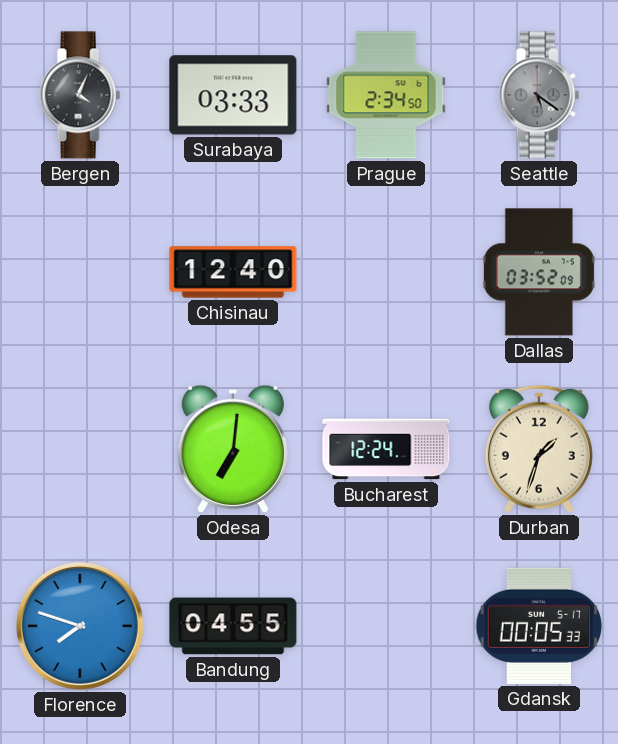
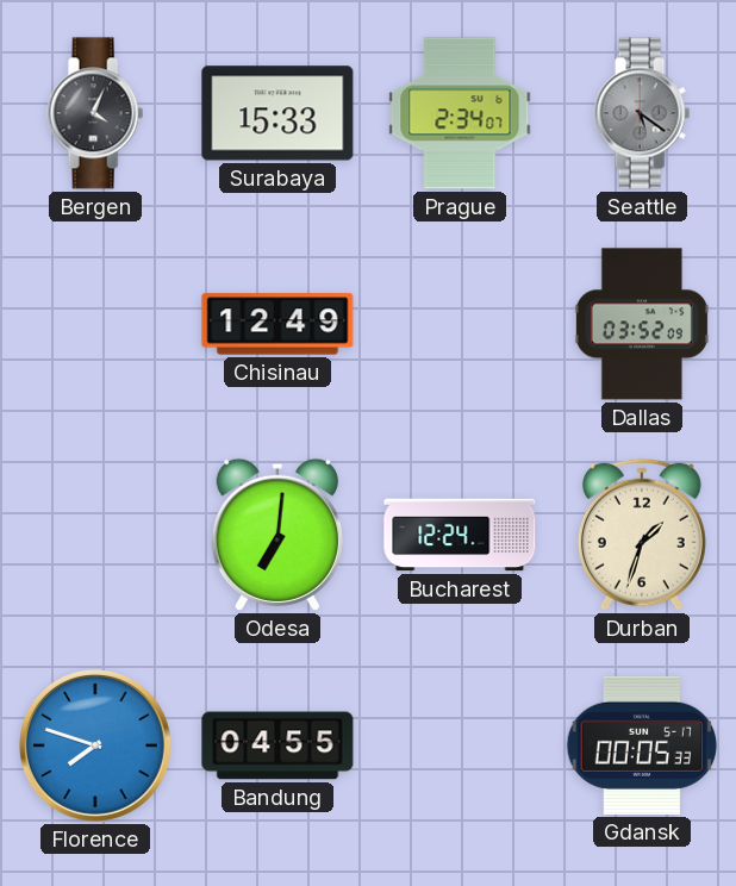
Surabaya: 03:33 -> 15:33
Prague: 2:34:50 -> 2:34:07
Chisinau: 12:40 -> 12:49
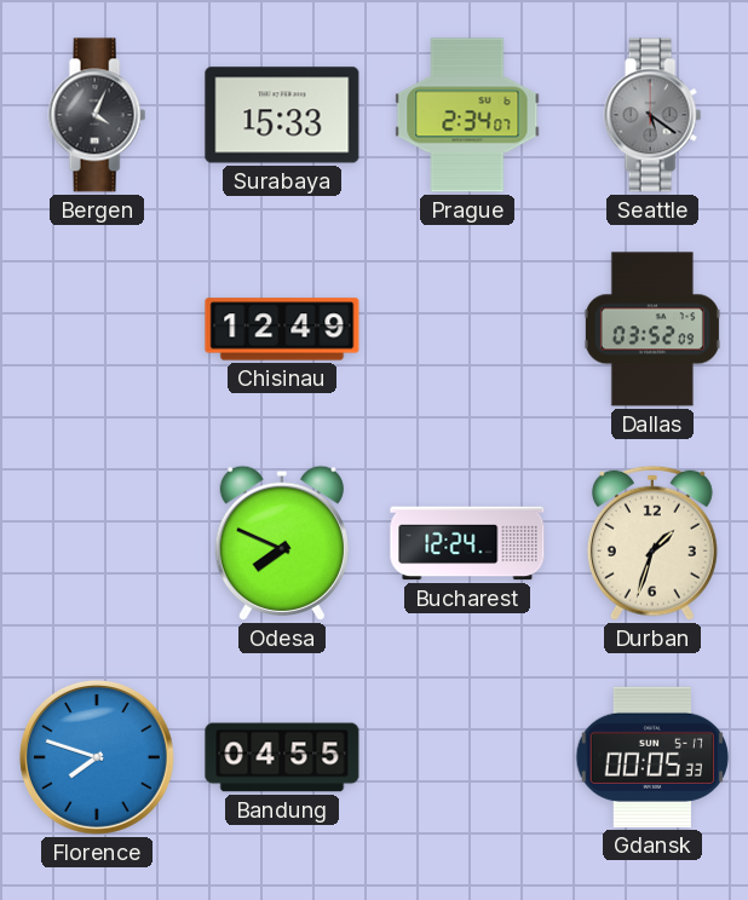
Odesa: 7:01 -> 7:49
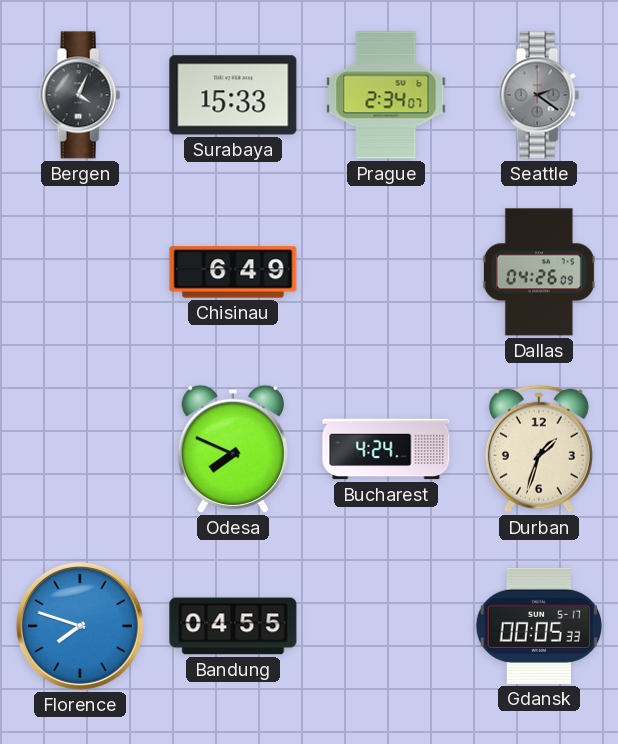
Seattle: 5:21 -> 2:21
Chisinau: 12:49 -> 6:49
Dallas: 03:52 -> 04:26
Bucharest: 12:24 -> 4:24
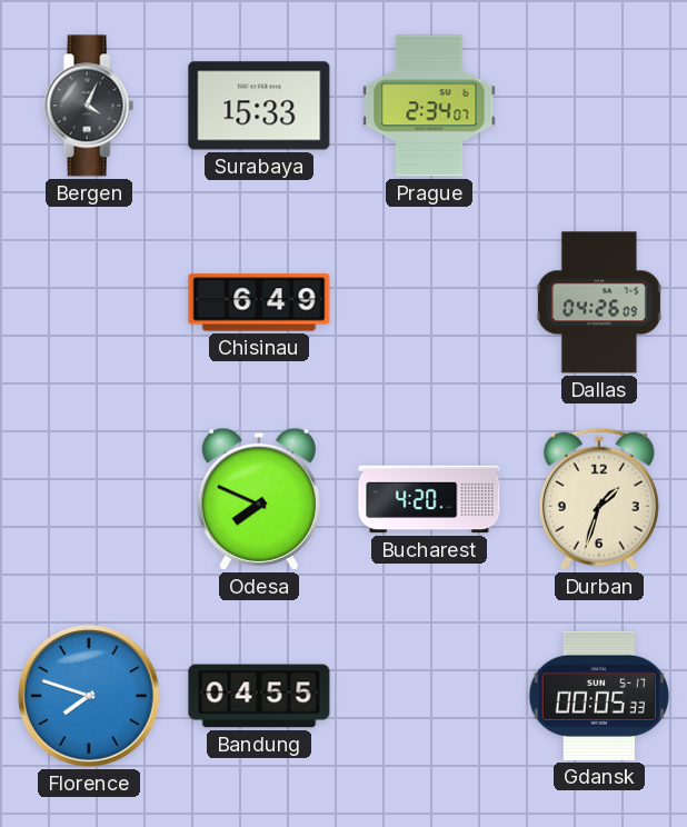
Seattle: 2:21 -> none
Bucharest: 4:24 -> 4:20
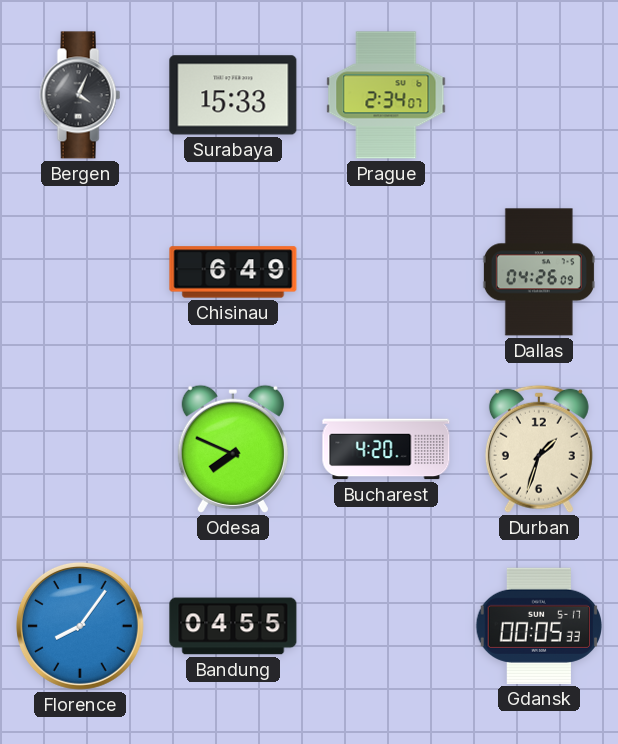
Florence: 7:48 -> 8:06
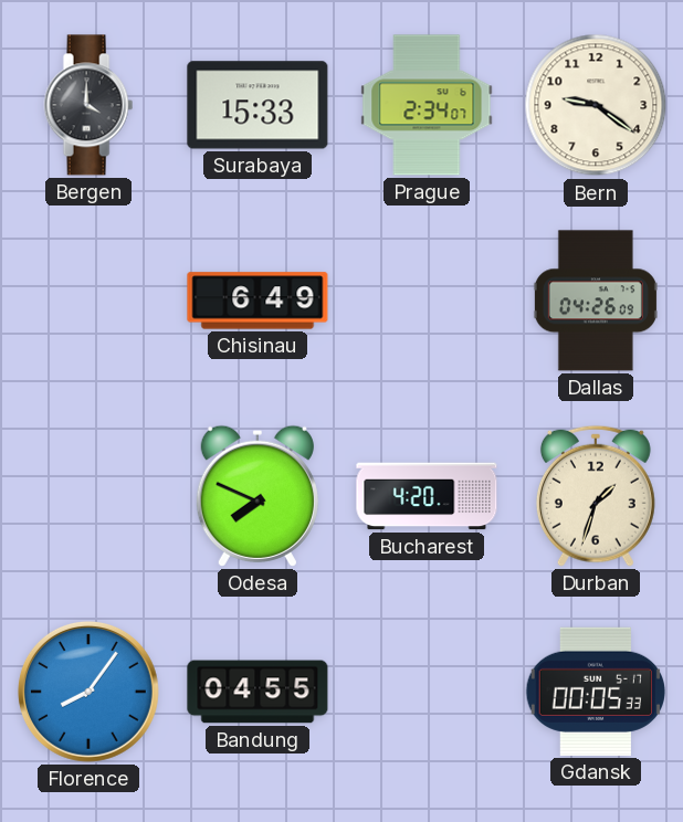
Bergen: 4:04 -> 4:00
Bern: none -> 9:21
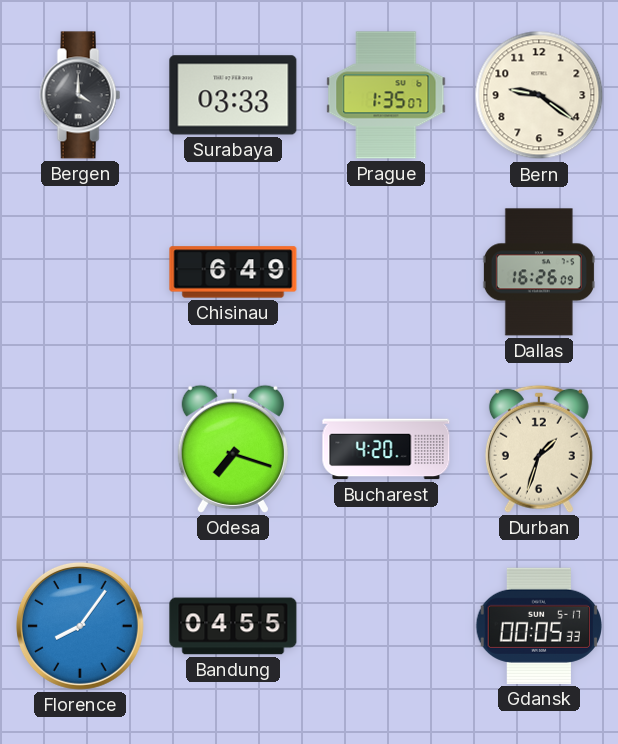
Surabaya: 15:33 -> 03:33
Prague: 2:34 -> 1:35
Dallas: 04:26 -> 16:26
Odesa: 7:49 -> 7:18
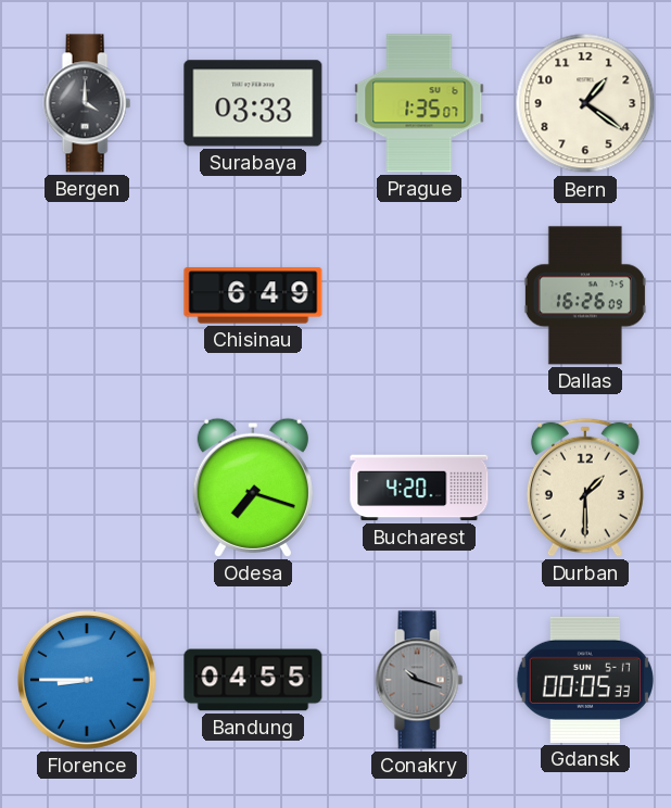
Bern: 9:21 -> 1:21
Durban: 1:33 -> 1:30
Florence: 8:06 -> 8:45
Conakry: none -> 10:18
